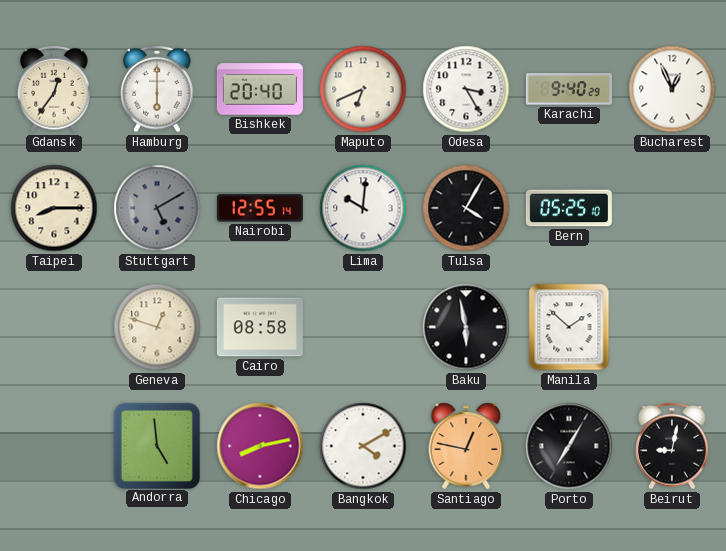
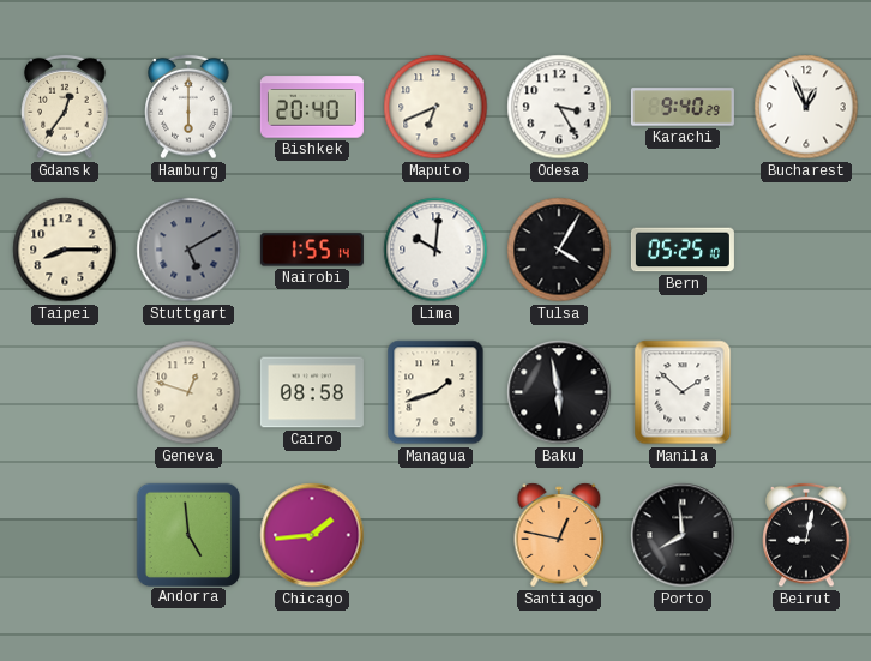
Nairobi: 12:55 -> 1:55
Managua: none -> 1:42
Chicago: 8:13 -> 1:44
Bangkok: 4:10 -> none
Porto: 7:05 -> 7:59
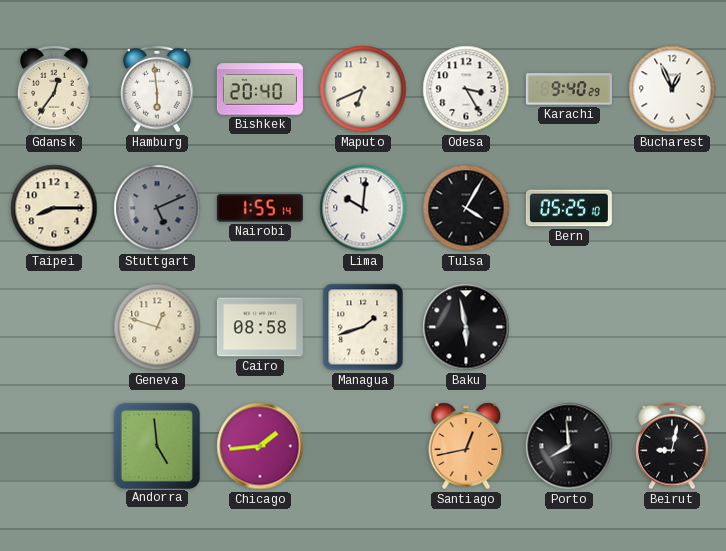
Hamburg: 6:00 -> 5:59
Stuttgart: 5:10 -> 5:11
Manila: 1:52 -> none
Santiago: 12:47 -> 12:43
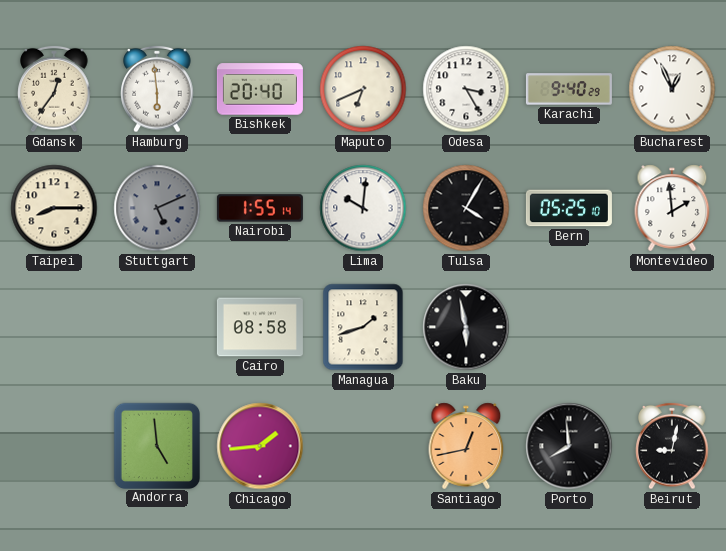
Montevideo: none -> 1:59
Geneva: 12:48 -> none
